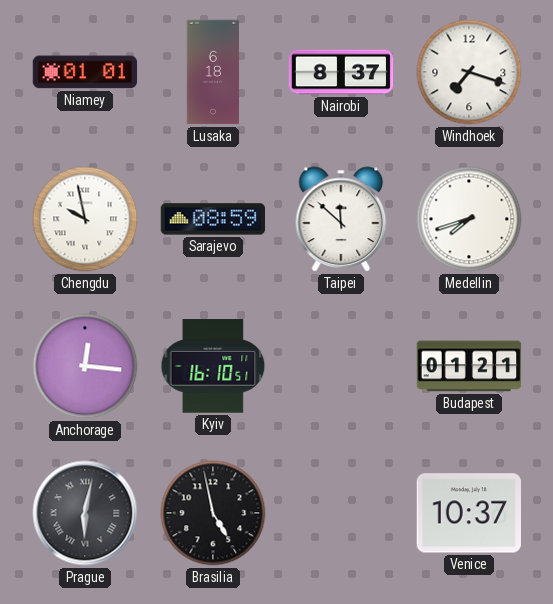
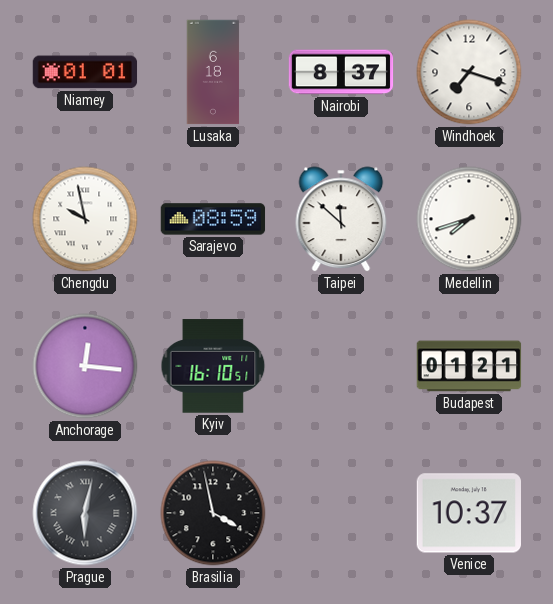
Brasilia: 4:58 -> 3:58
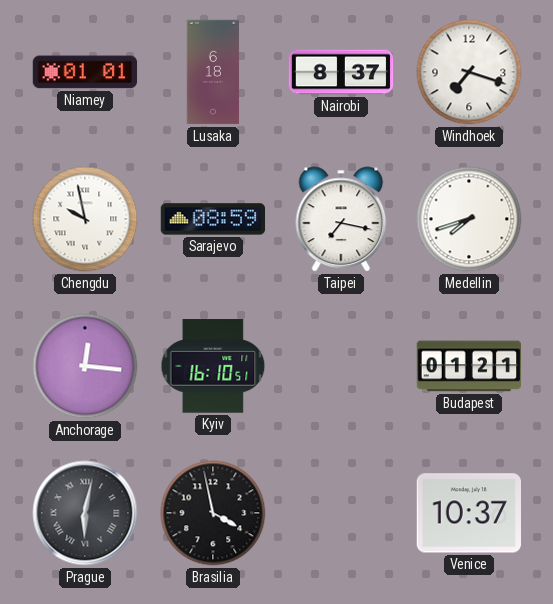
Taipei: 11:52 -> 7:17
